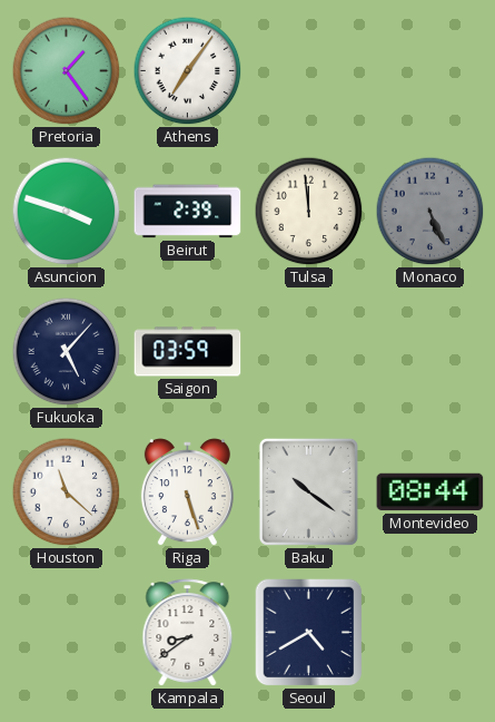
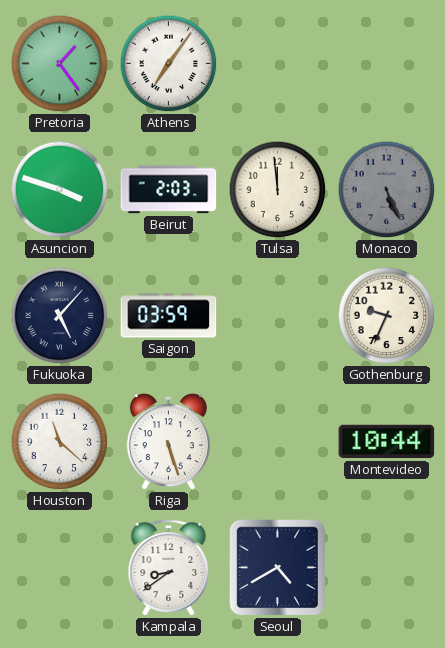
Beirut: 2:39 -> 2:03
Gothenburg: none -> 9:34
Baku: 10:21 -> none
Montevideo: 08:44 -> 10:44
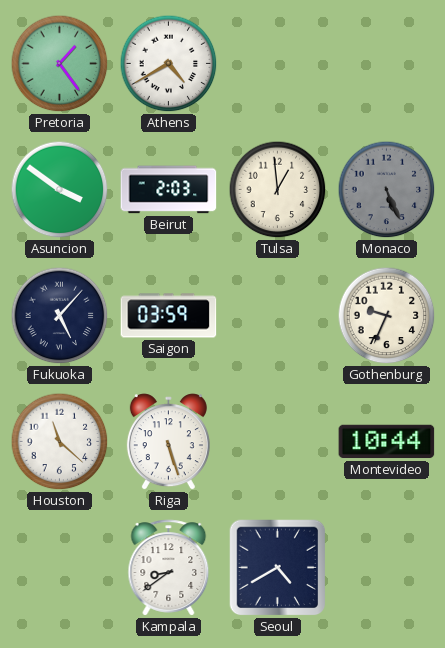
Athens: 7:06 -> 4:40
Asuncion: 3:48 -> 3:51
Tulsa: 11:59 -> 12:59
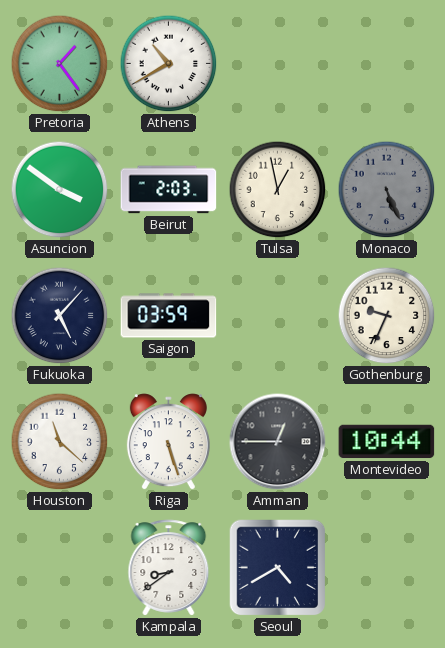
Athens: 4:40 -> 10:40
Tulsa: 12:59 -> 12:58
Amman: none -> 12:45
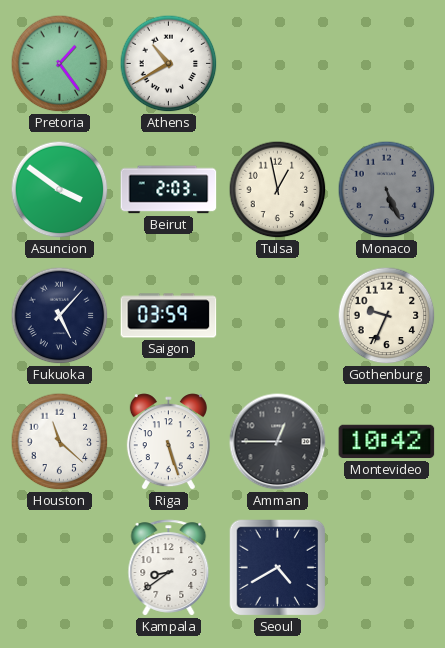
Montevideo: 10:44 -> 10:42
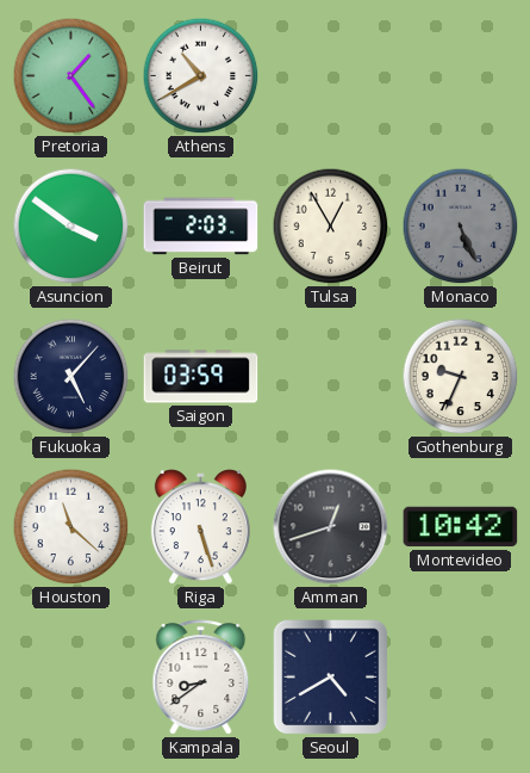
Tulsa: 12:58 -> 12:55
Amman: 12:45 -> 12:42
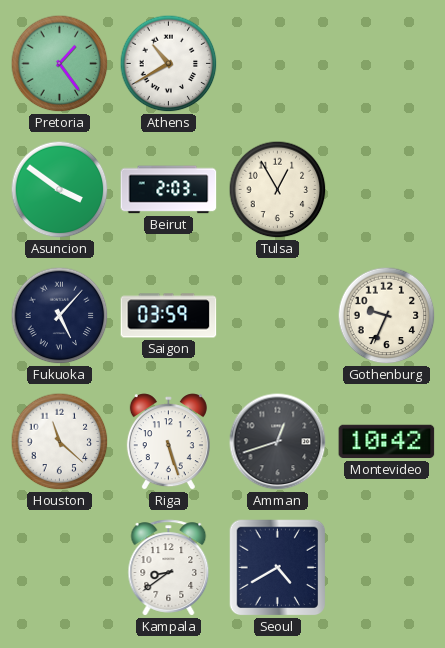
Monaco: 5:26 -> none
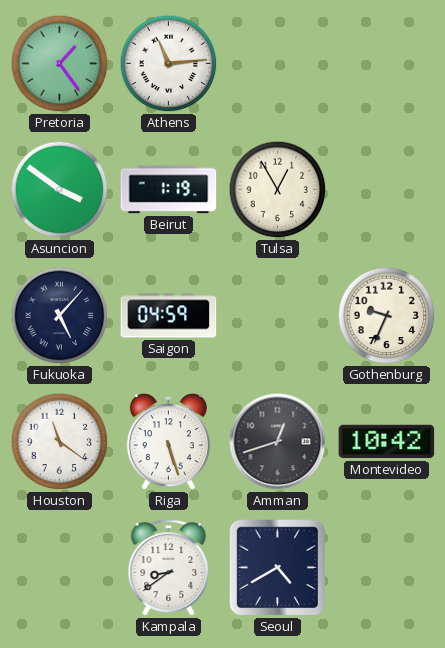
Athens: 10:40 -> 11:14
Beirut: 2:03 -> 1:19
Saigon: 03:59 -> 04:59
Houston: 11:22 -> 11:21
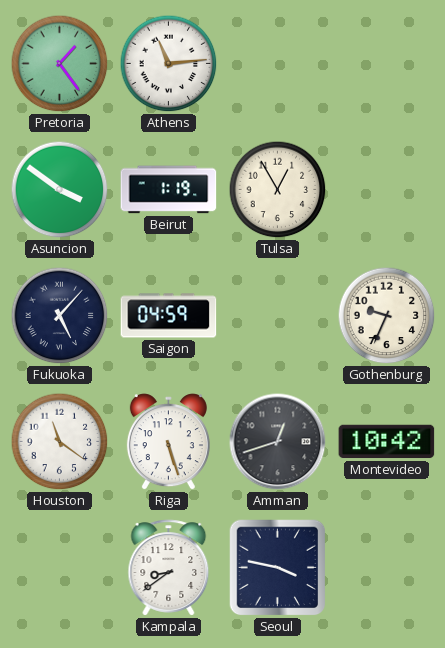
Seoul: 4:40 -> 3:47
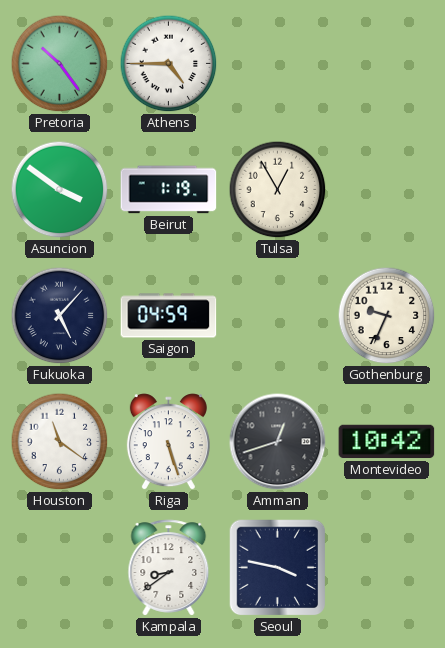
Pretoria: 1:24 -> 10:24
Athens: 11:14 -> 4:45
